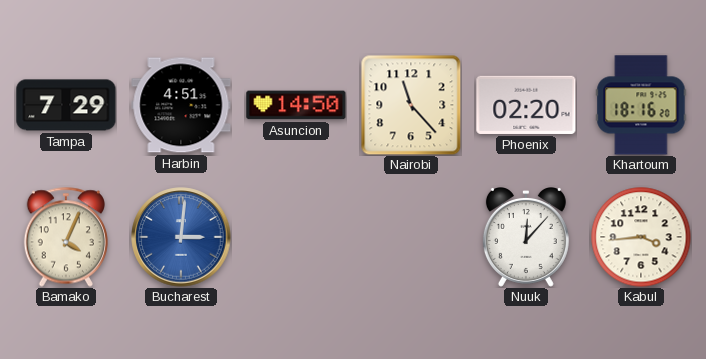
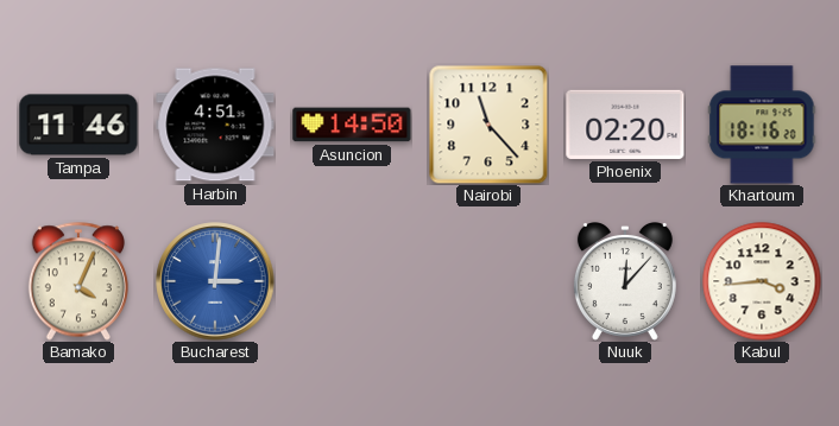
Tampa: 7:29 -> 11:46
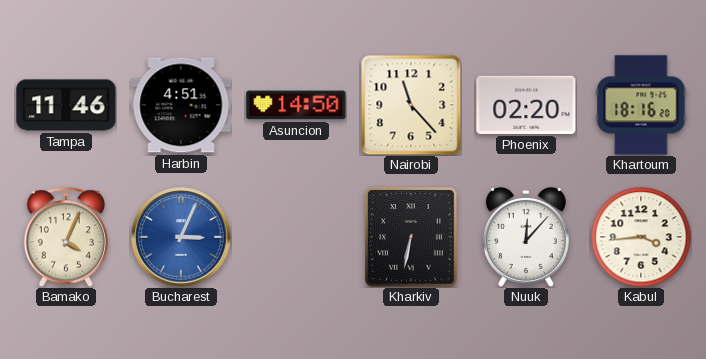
Bucharest: 3:01 -> 3:04
Kharkiv: none -> 6:32
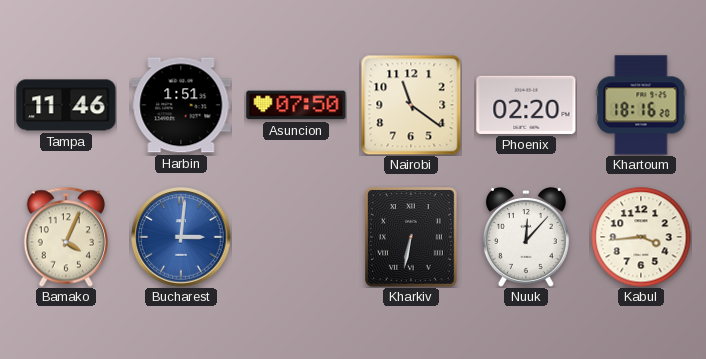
Harbin: 4:51 -> 1:51
Asuncion: 14:50 -> 07:50
Nairobi: 11:23 -> 11:21
Bucharest: 3:04 -> 3:01
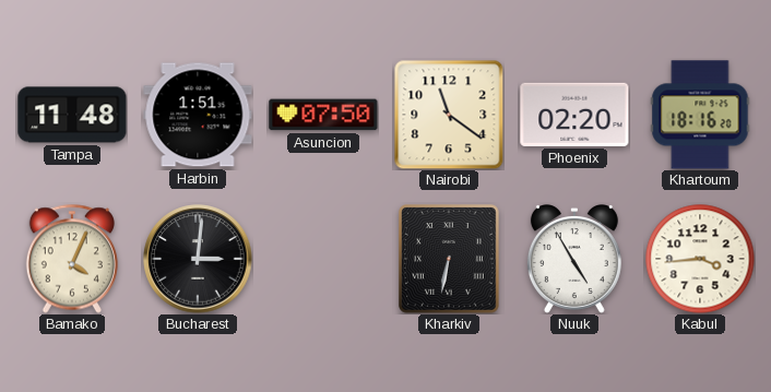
Tampa: 11:46 -> 11:48
Bucharest dial: blue -> black
Nuuk: 12:07 -> 4:55
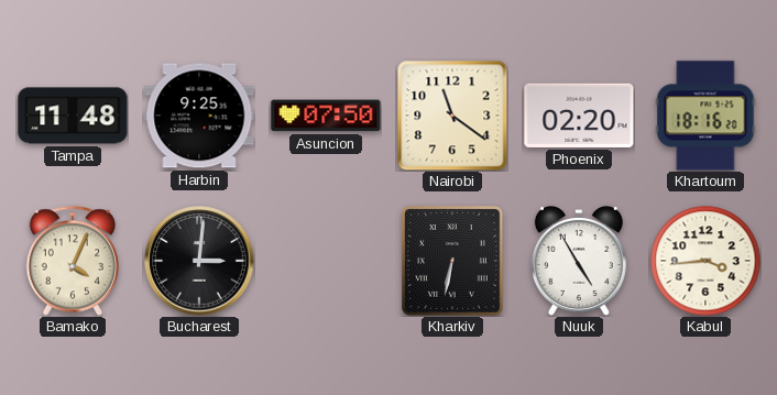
Harbin: 1:51 -> 9:25
